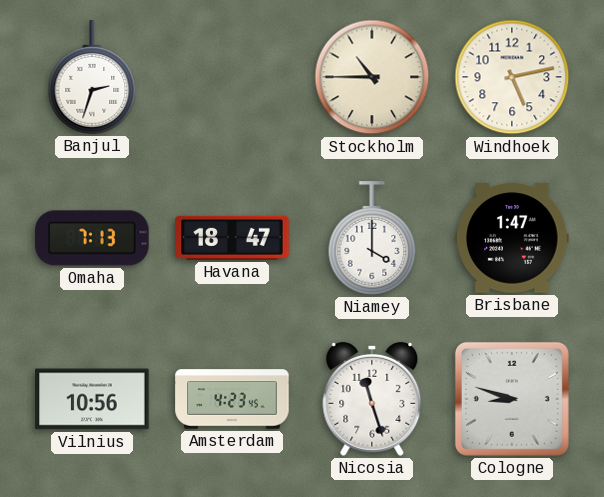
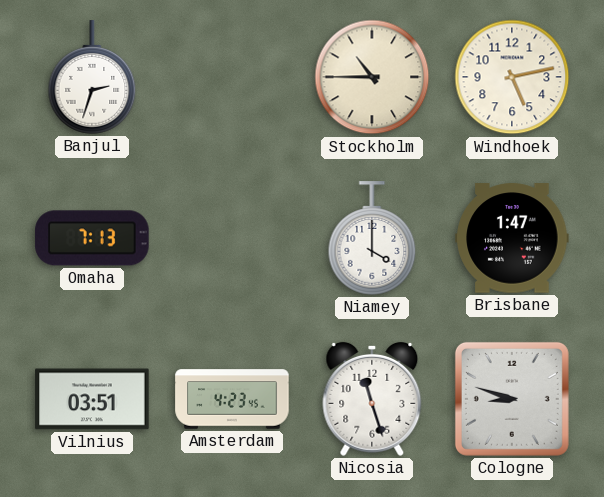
Havana: 18:47 -> none
Vilnius: 10:56 -> 03:51
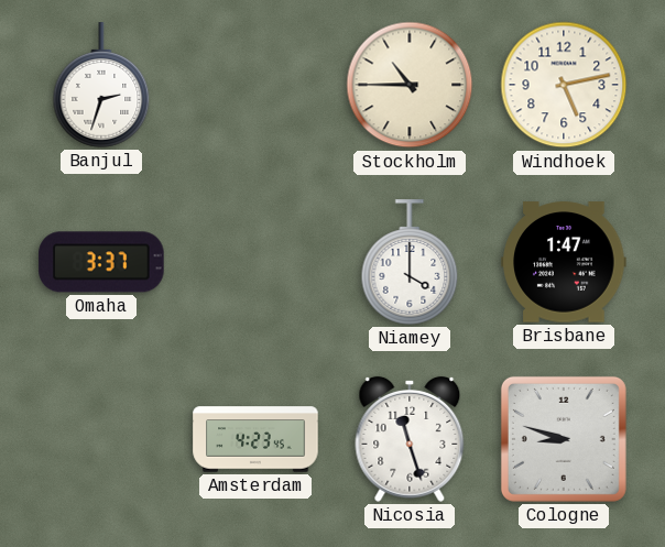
Omaha: 7:13 -> 3:37
Vilnius: 03:51 -> none
